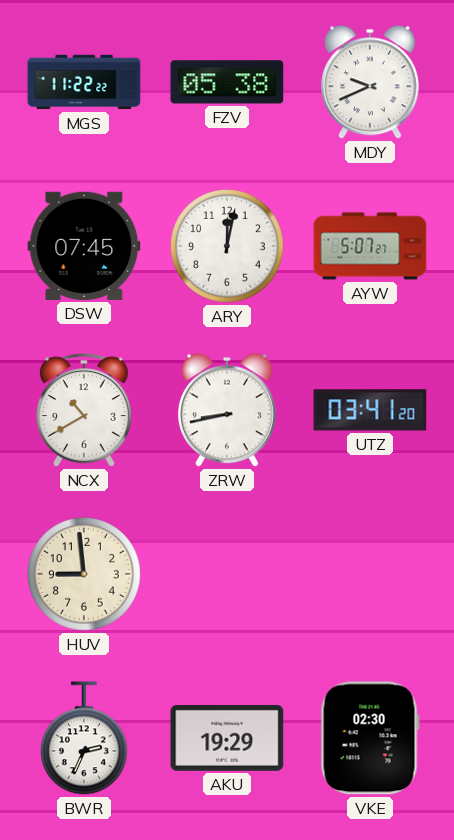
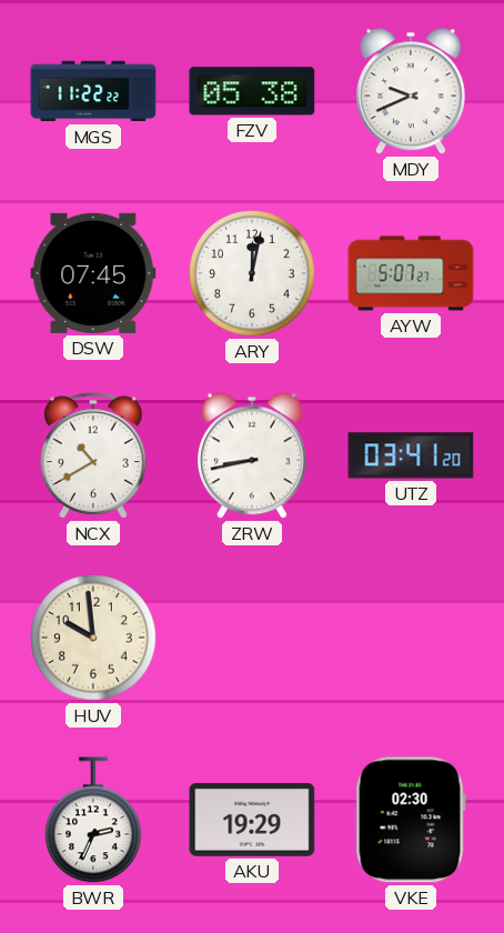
HUV: 8:59 -> 9:59
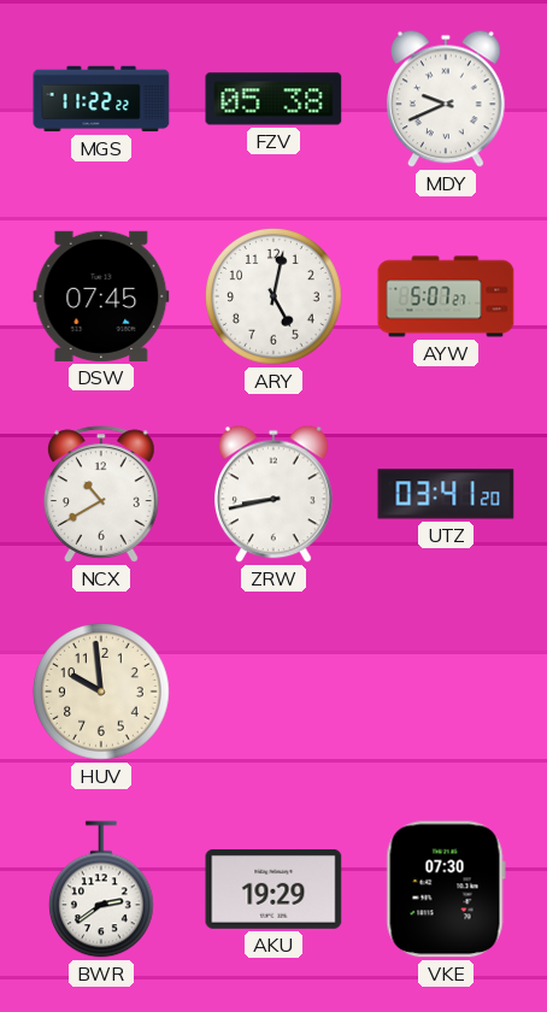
ARY: 12:02 -> 5:02
BWR: 2:34 -> 2:39
VKE: 02:30 -> 07:30
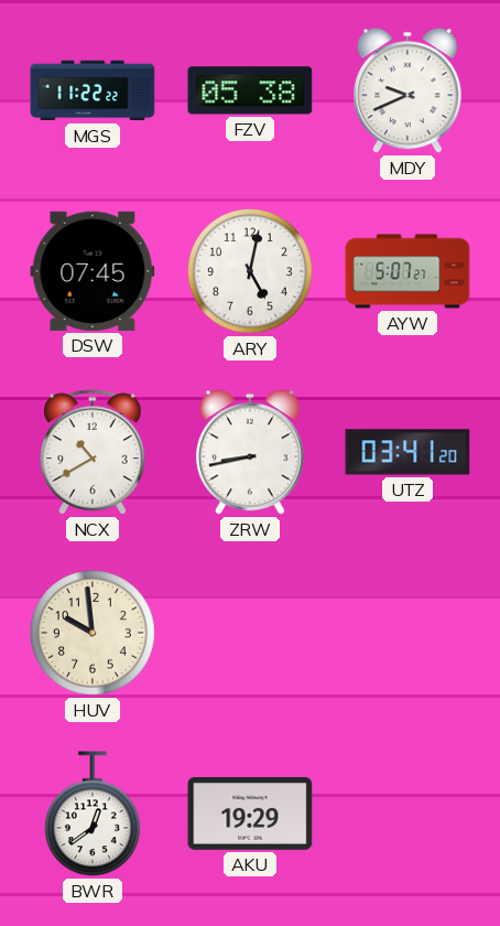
BWR: 2:39 -> 12:39
VKE: 07:30 -> none
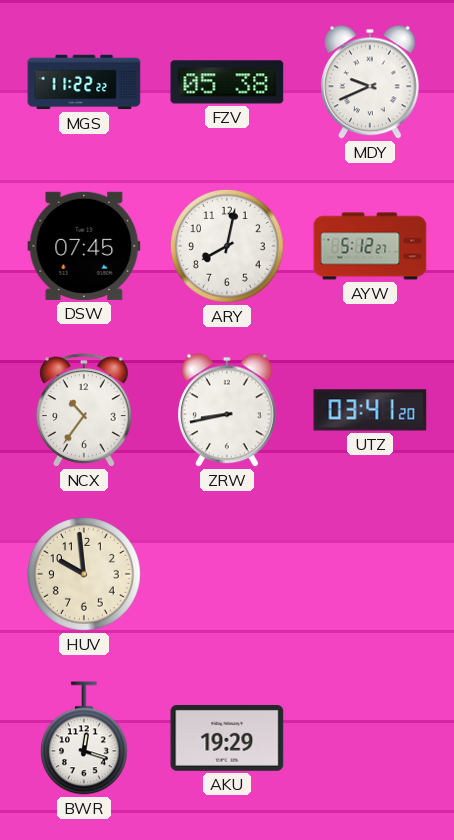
ARY: 5:02 -> 8:02
AYW: 5:07 -> 5:12
NCX: 10:40 -> 10:36
BWR: 12:39 -> 12:18
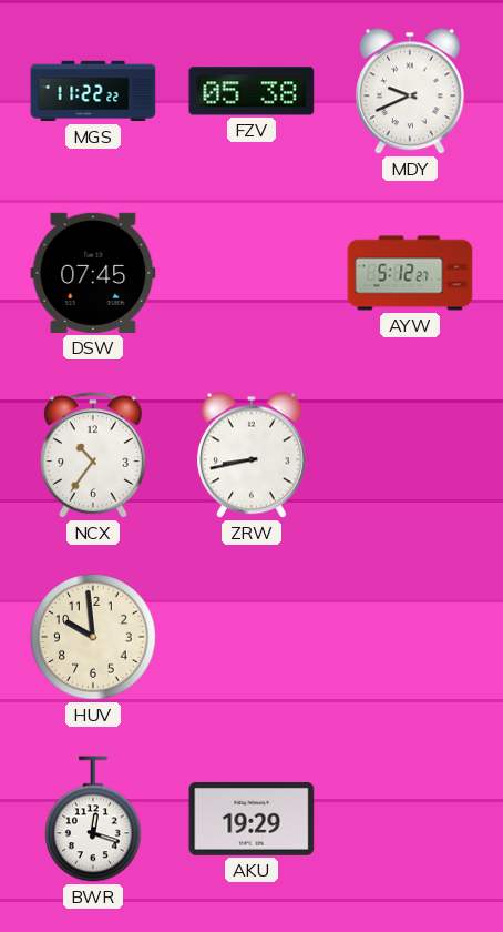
ARY: 8:02 -> none
UTZ: 03:41 -> none
